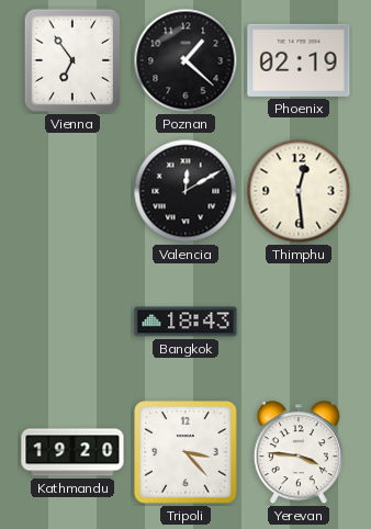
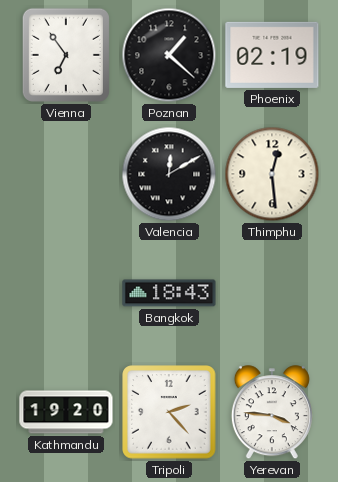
Tripoli: 3:23 -> 2:23
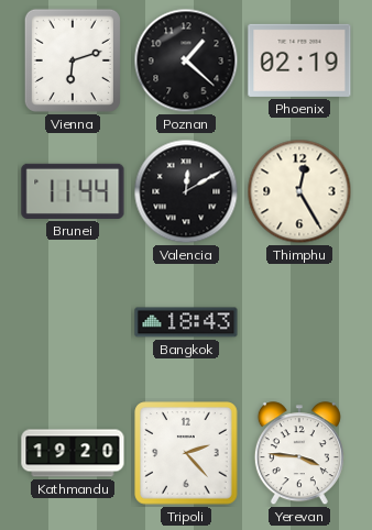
Vienna: 6:54 -> 6:12
Brunei: none -> 11:44
Thimphu: 12:29 -> 12:25
